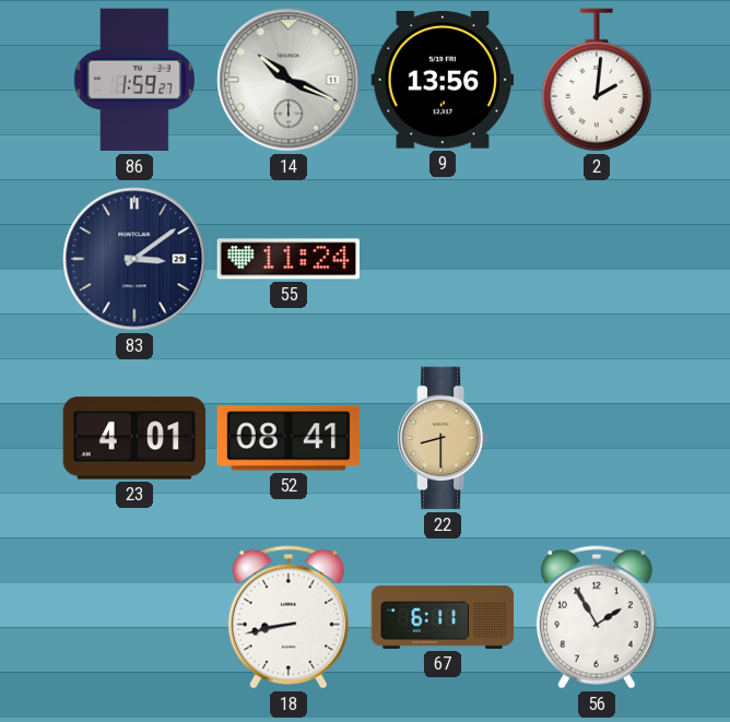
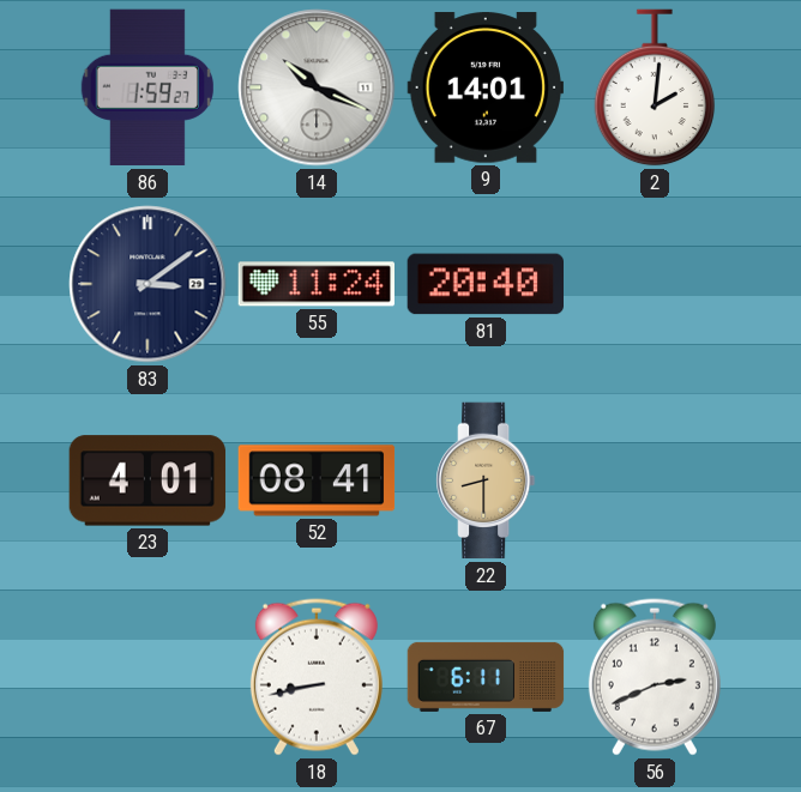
9: 13:56 -> 14:01
81: none -> 20:40
56: 1:55 -> 2:41
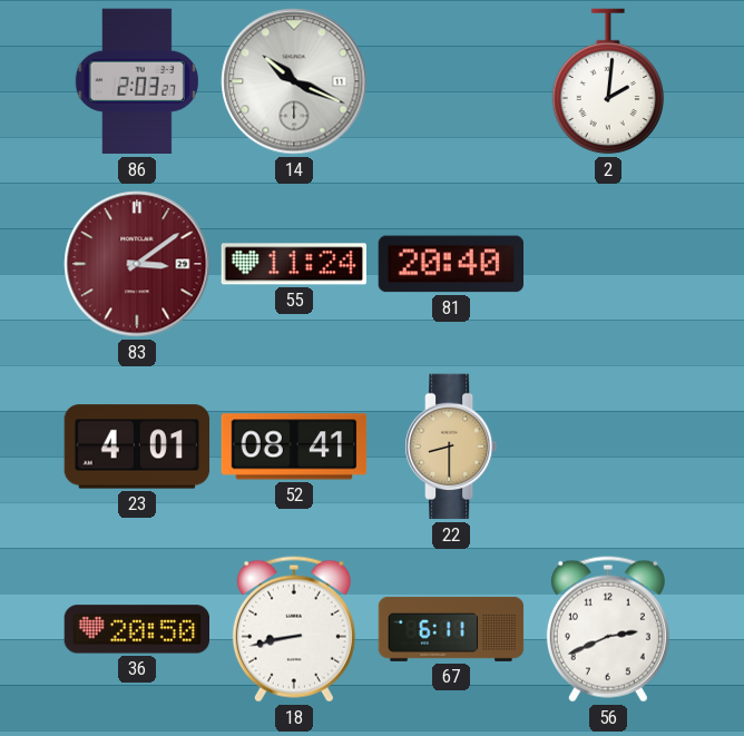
86: 1:59 -> 2:03
9: 14:01 -> none
83 dial: navy -> burgundy
36: none -> 20:50
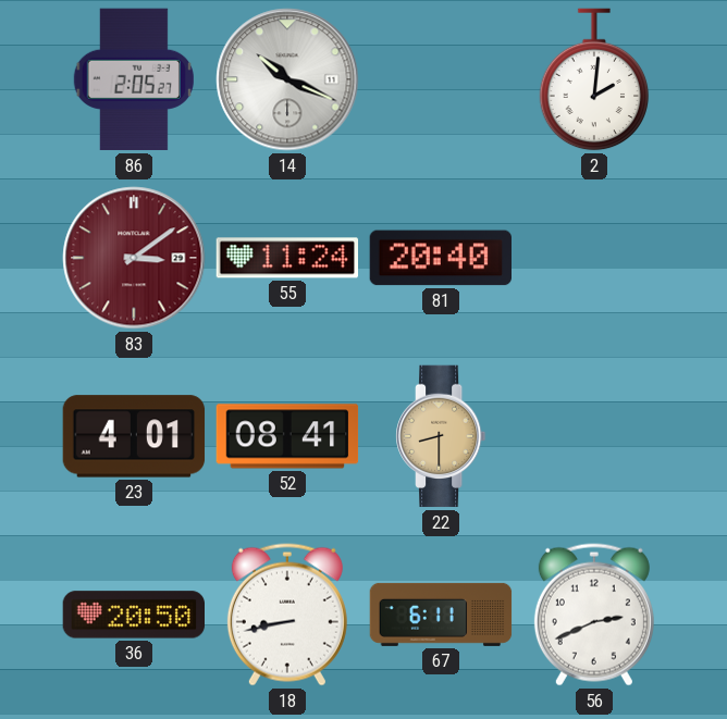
86: 2:03 -> 2:05
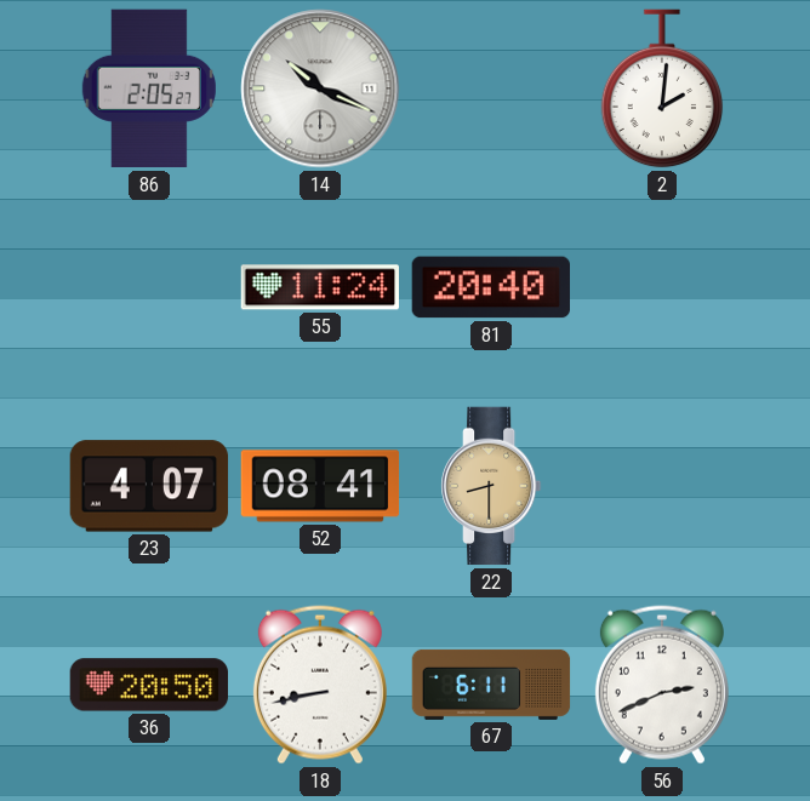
83: 3:09 -> none
23: 4:01 -> 4:07
